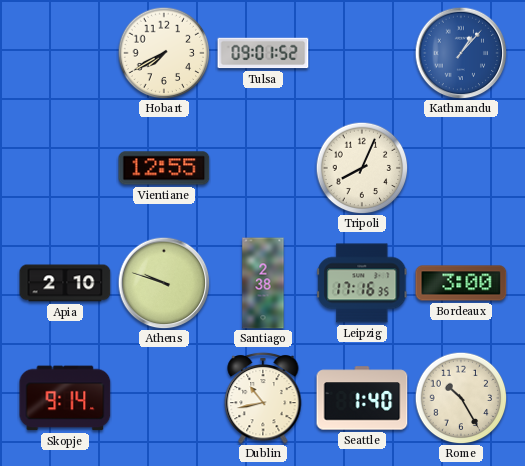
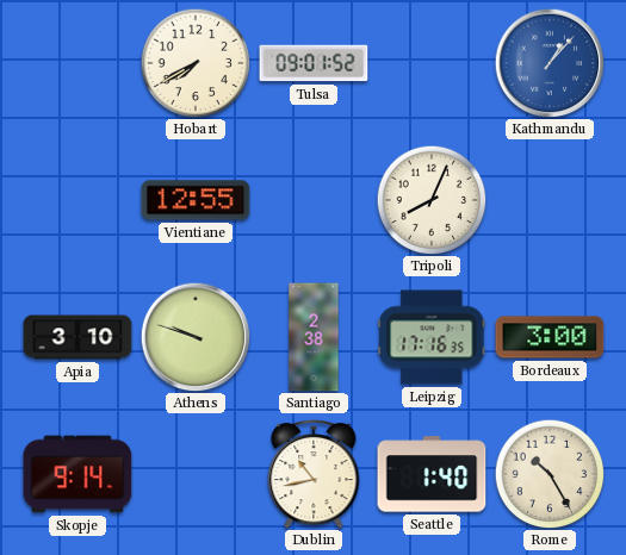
Apia: 2:10 -> 3:10
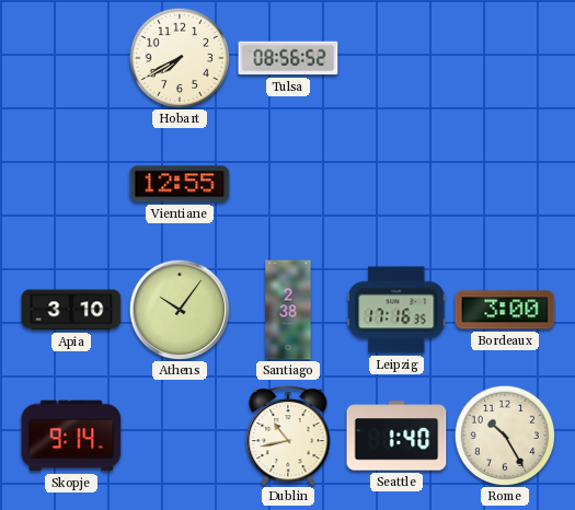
Tulsa: 09:01 -> 08:56
Kathmandu: 1:07 -> none
Tripoli: 8:04 -> none
Athens: 9:48 -> 10:06
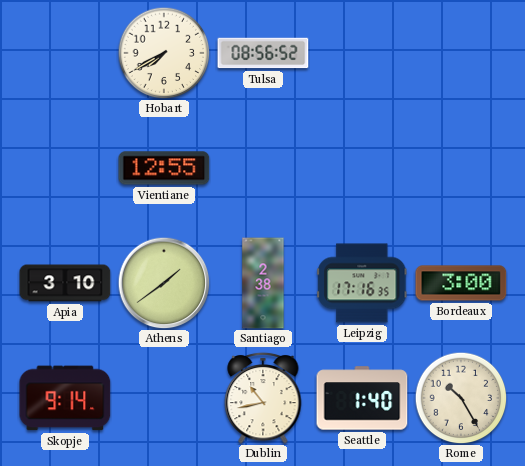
Athens: 10:06 -> 1:39
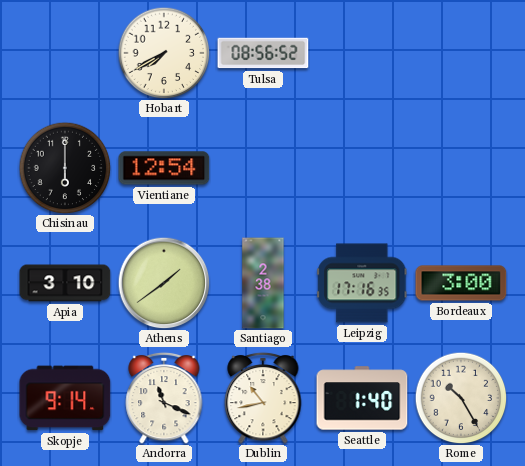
Chisinau: none -> 6:00
Vientiane: 12:55 -> 12:54
Andorra: none -> 11:19
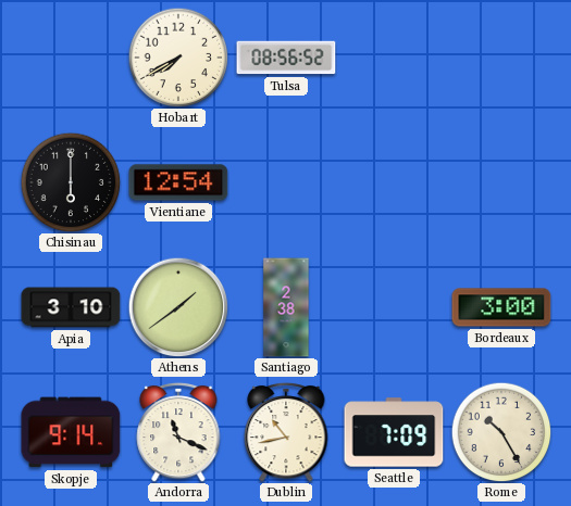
Leipzig: 17:16 -> none
Seattle: 1:40 -> 7:09
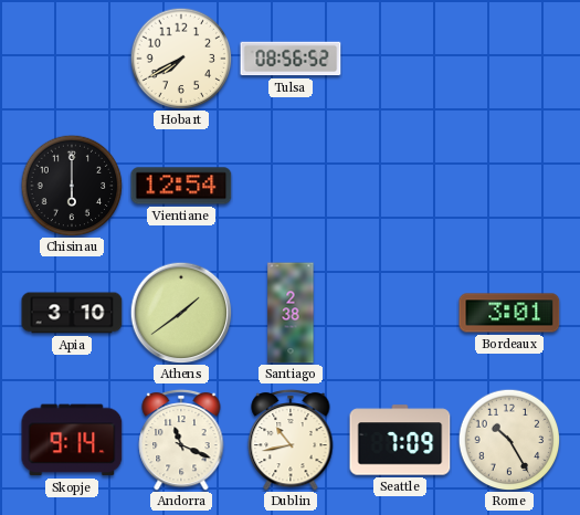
Bordeaux: 3:00 -> 3:01
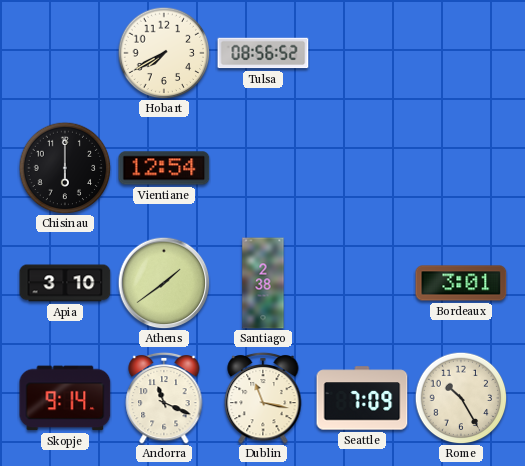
Dublin: 10:43 -> 11:17
